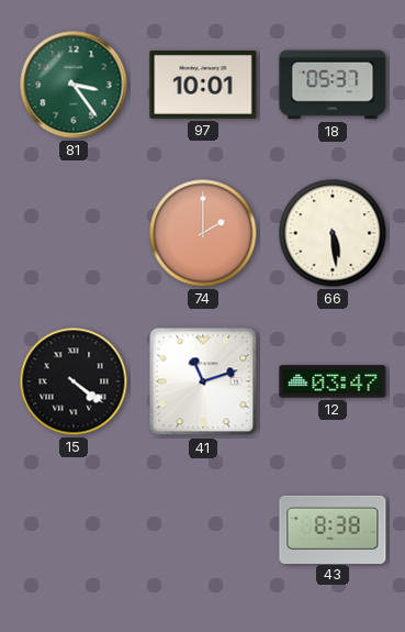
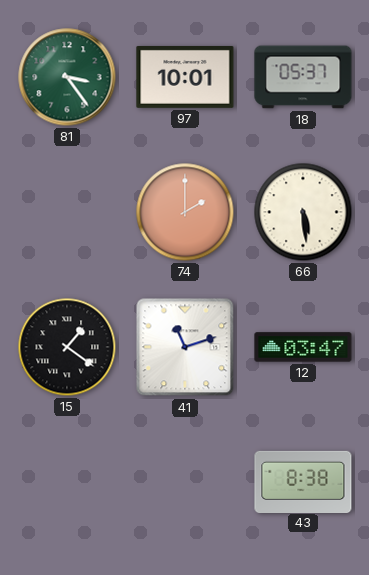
15: 4:21 -> 1:21
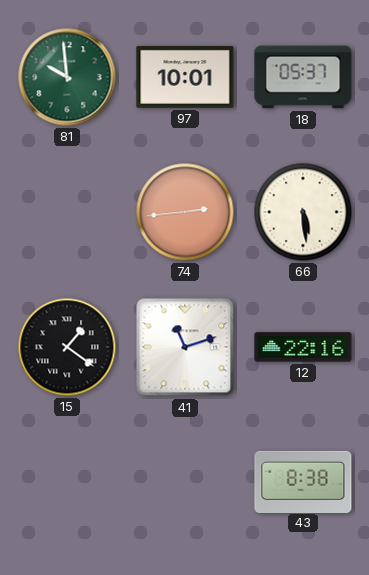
81: 3:24 -> 9:59
74: 2:00 -> 2:44
12: 03:47 -> 22:16
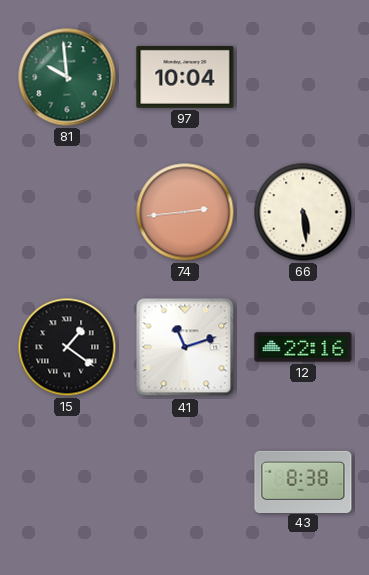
97: 10:01 -> 10:04
18: 05:37 -> none
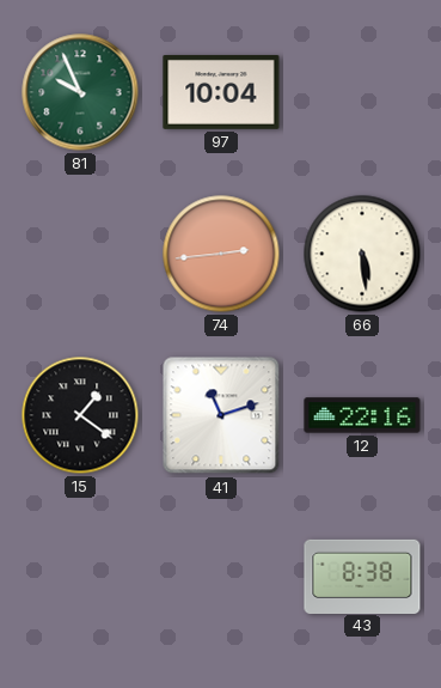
81: 9:59 -> 9:56
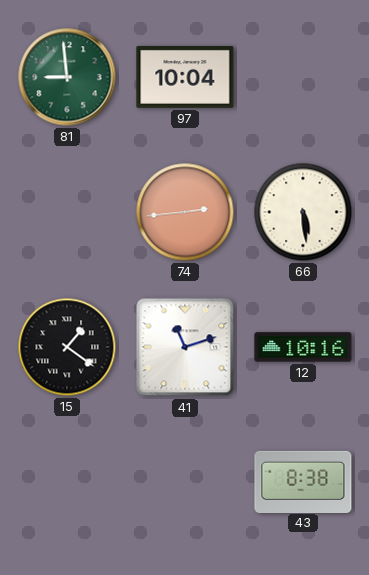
81: 9:56 -> 8:59
12: 22:16 -> 10:16
